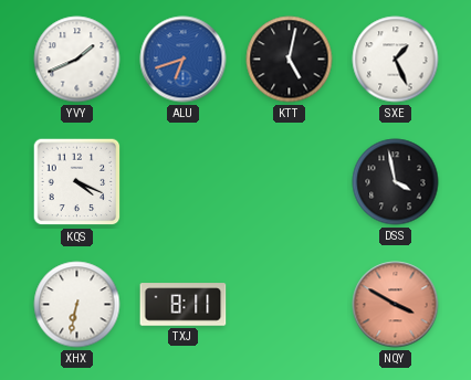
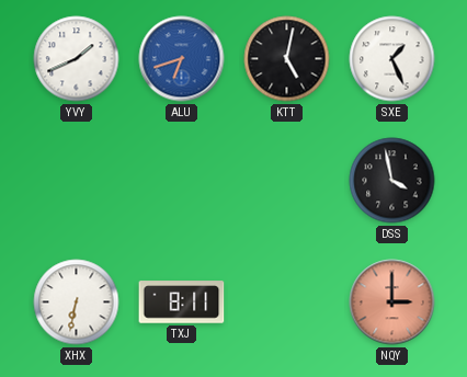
KQS: 4:19 -> none
NQY: 3:50 -> 3:00
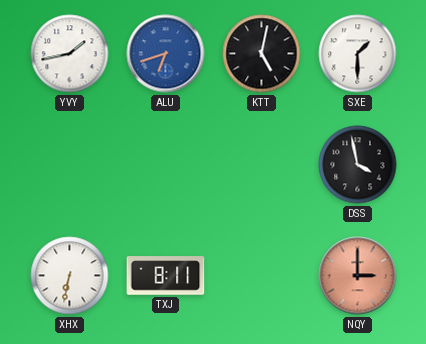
YVY: 1:41 -> 1:43
SXE: 1:26 -> 1:30
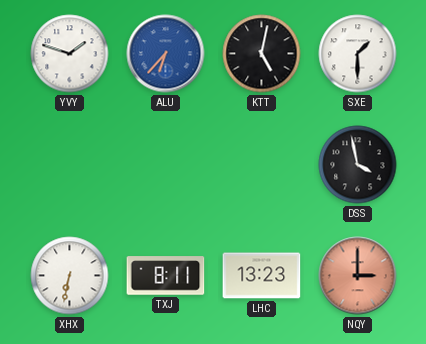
YVY: 1:43 -> 1:48
ALU: 6:42 -> 6:37
LHC: none -> 13:23
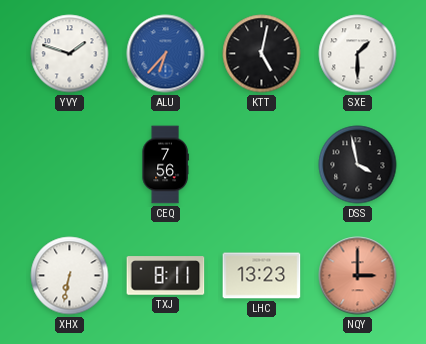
CEQ: none -> 7:56
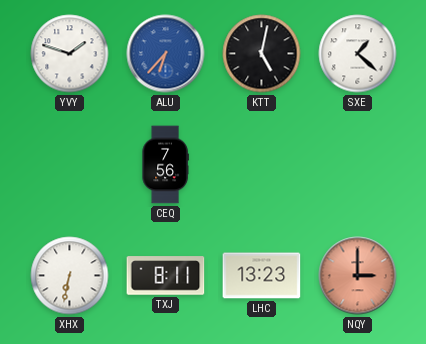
SXE: 1:30 -> 1:22
DSS: 3:58 -> none
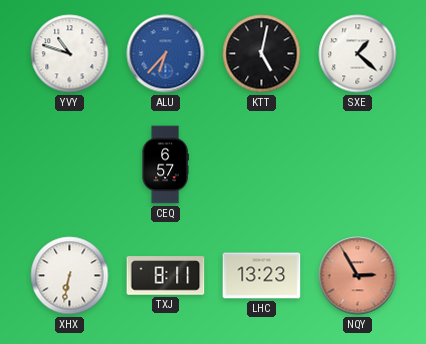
YVY: 1:48 -> 10:48
CEQ: 7:56 -> 6:57
NQY: 3:00 -> 2:55
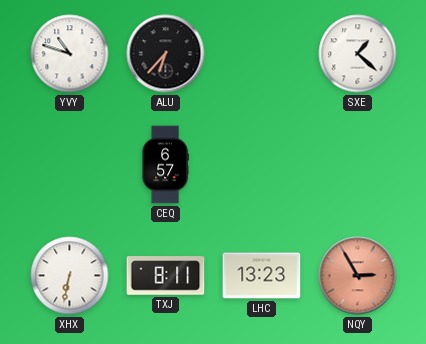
ALU dial: blue -> black
KTT: 5:02 -> none
